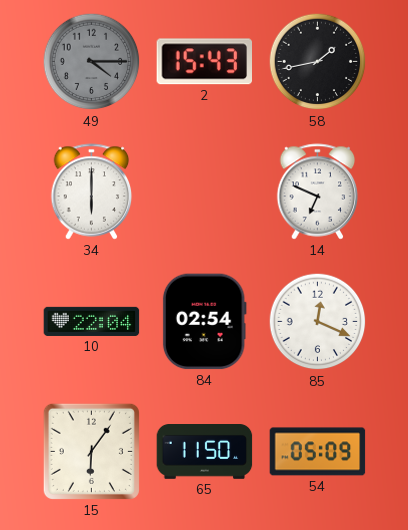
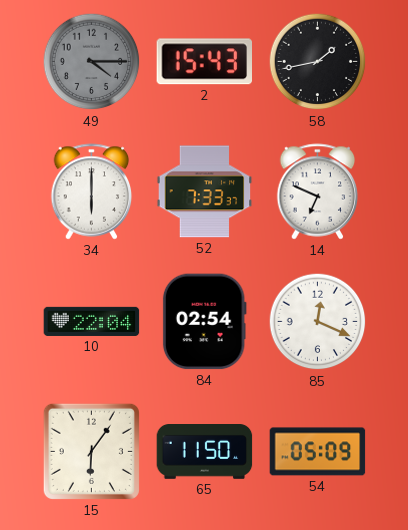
52: none -> 7:33
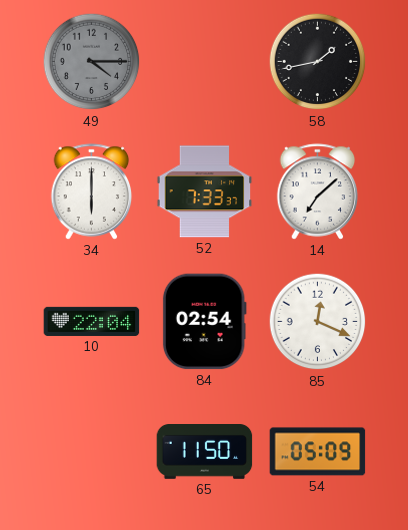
2: 15:43 -> none
14: 6:49 -> 7:08
15: 6:06 -> none
